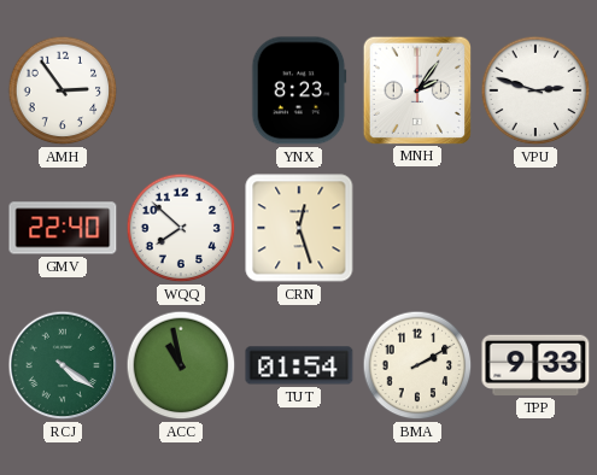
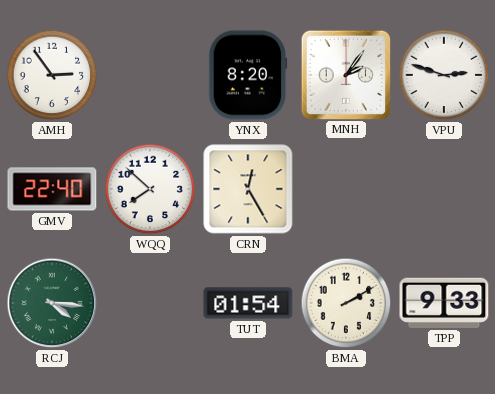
YNX: 8:23 -> 8:20
CRN: 12:27 -> 12:25
RCJ: 4:21 -> 4:16
ACC: 10:58 -> none
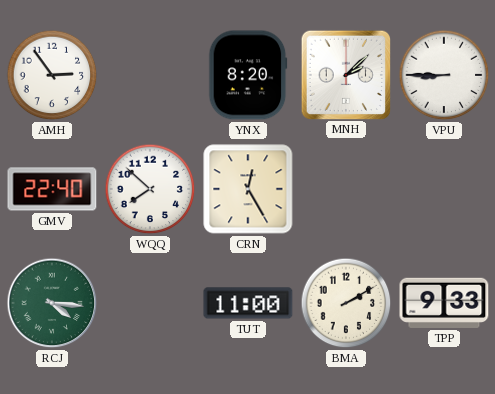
MNH: 2:06 -> 2:08
VPU: 2:48 -> 8:45
TUT: 01:54 -> 11:00
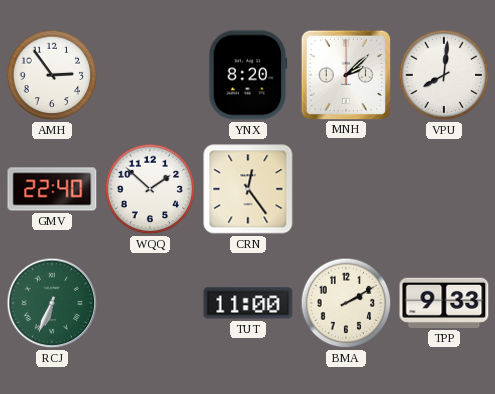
VPU: 8:45 -> 8:01
WQQ: 7:52 -> 1:52
CRN: 12:25 -> 12:24
RCJ: 4:16 -> 6:34
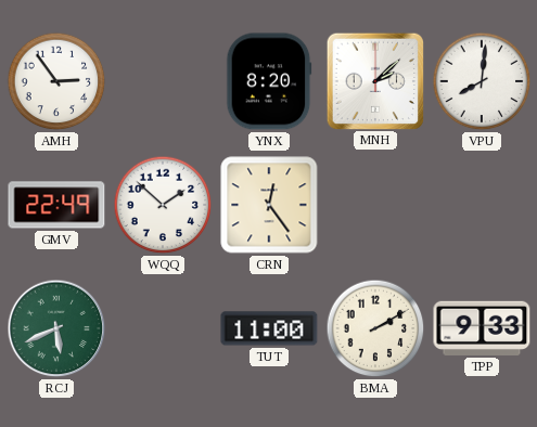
GMV: 22:40 -> 22:49
RCJ: 6:34 -> 5:41
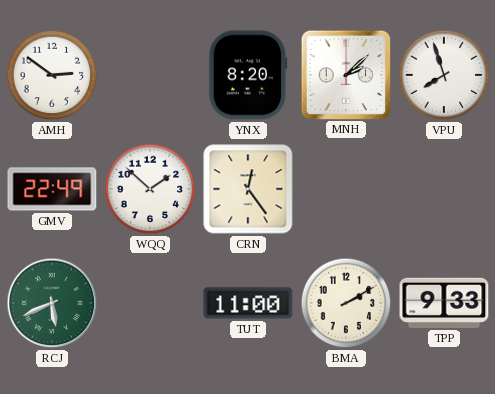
AMH: 2:54 -> 2:51
VPU: 8:01 -> 7:57
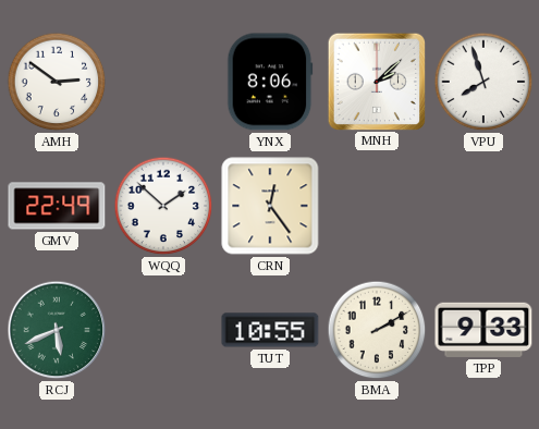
YNX: 8:20 -> 8:06
TUT: 11:00 -> 10:55
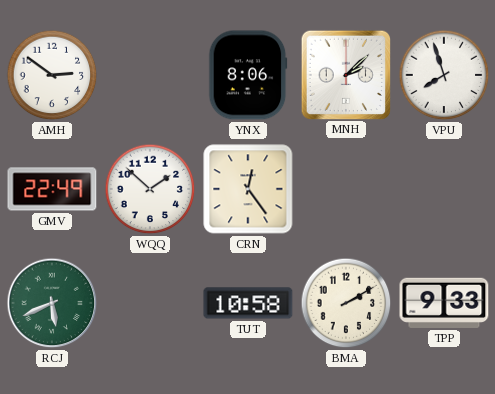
TUT: 10:55 -> 10:58
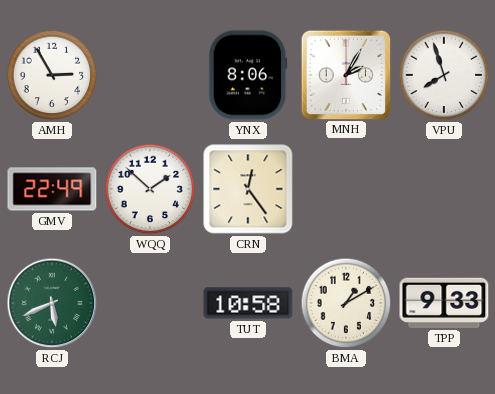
AMH: 2:51 -> 2:55
MNH: 2:08 -> 2:05
BMA: 2:10 -> 1:10
